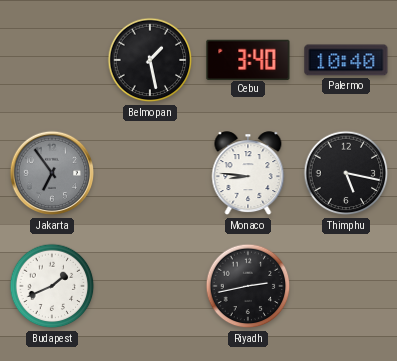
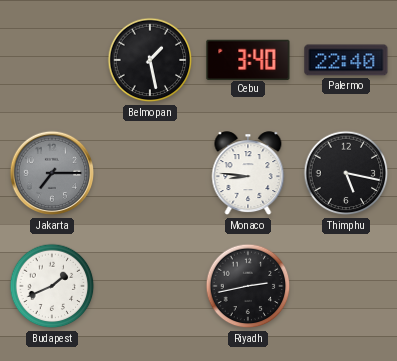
Palermo: 10:40 -> 22:40
Jakarta: 6:54 -> 7:15
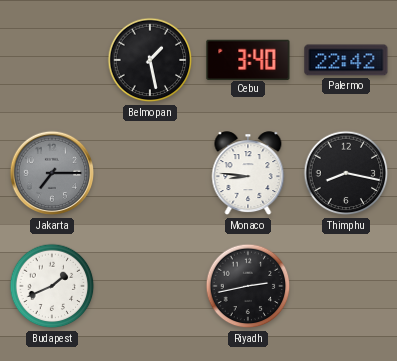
Palermo: 22:40 -> 22:42
Thimphu: 5:17 -> 8:17
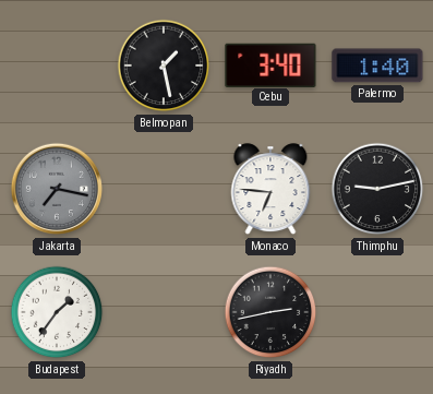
Palermo: 22:42 -> 1:40
Jakarta: 7:15 -> 7:17
Monaco: 8:46 -> 6:46
Thimphu: 8:17 -> 9:13
Budapest: 1:41 -> 1:36
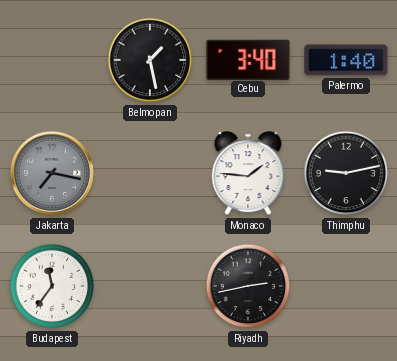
Monaco: 6:46 -> 1:46
Budapest: 1:36 -> 11:36
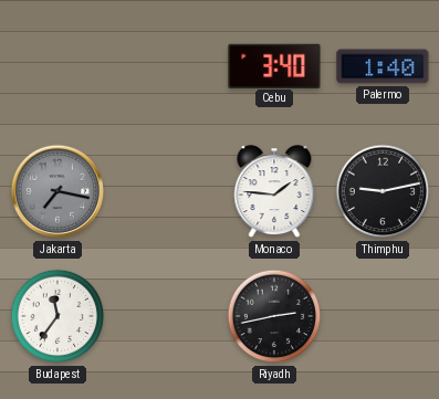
Belmopan: 1:28 -> none
